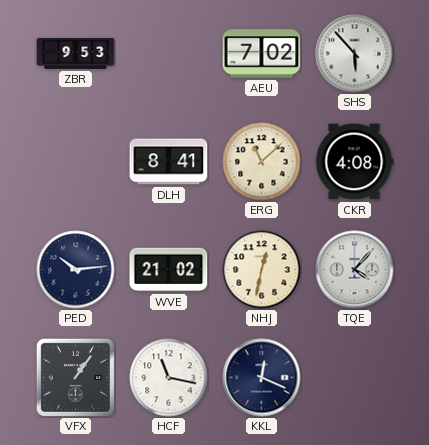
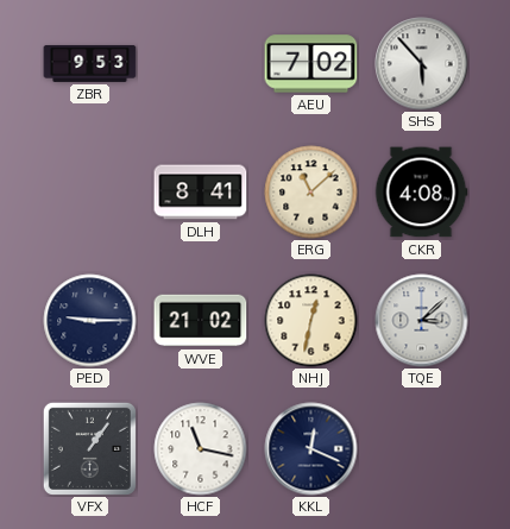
PED: 10:14 -> 9:15
TQE: 4:07 -> 3:08
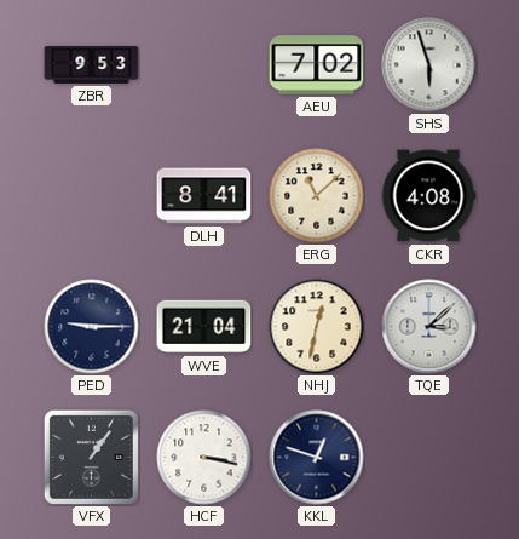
SHS: 5:53 -> 5:57
WVE: 21:02 -> 21:04
HCF: 11:17 -> 3:17
KKL: 12:19 -> 12:48
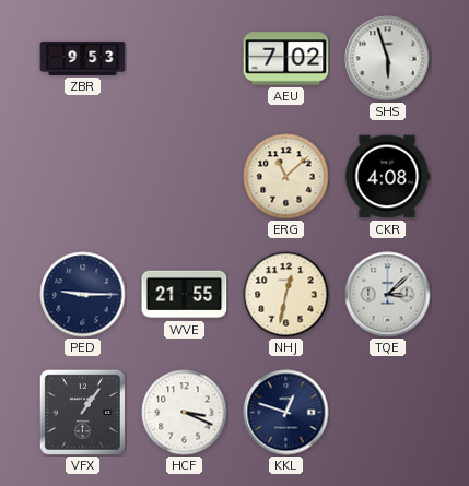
DLH: 8:41 -> none
WVE: 21:04 -> 21:55
HCF: 3:17 -> 3:19
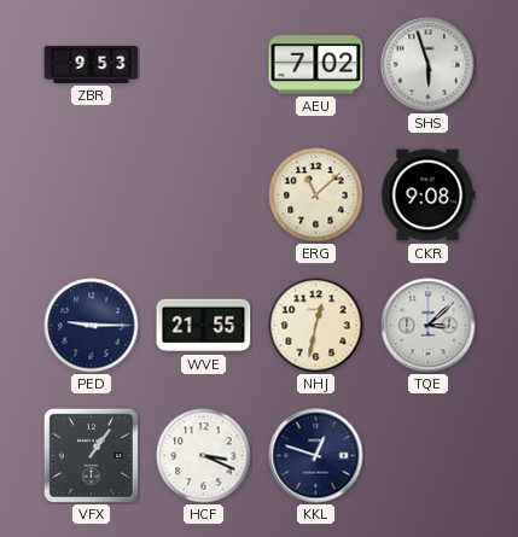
CKR: 4:08 -> 9:08
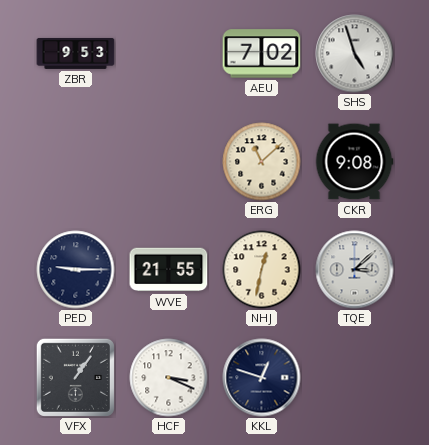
SHS: 5:57 -> 4:57
